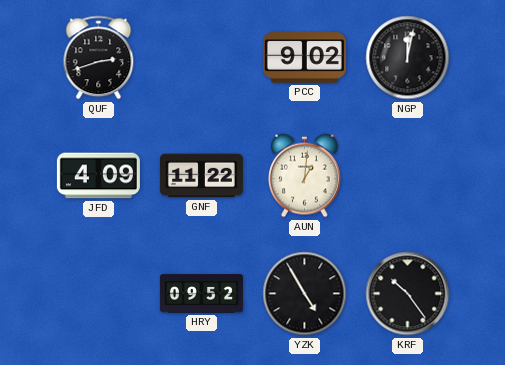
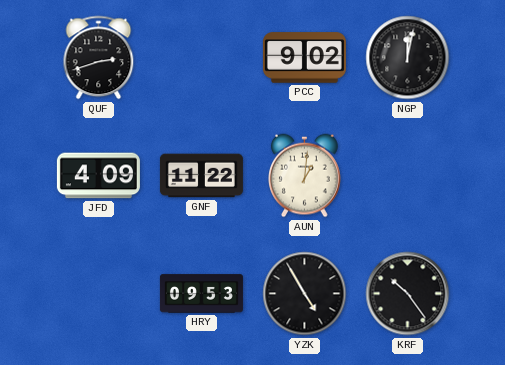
HRY: 09:52 -> 09:53
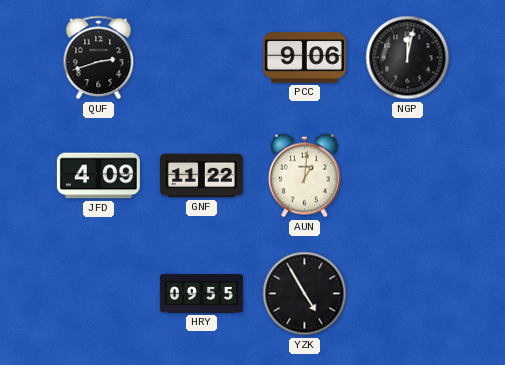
PCC: 9:02 -> 9:06
HRY: 09:53 -> 09:55
KRF: 10:24 -> none
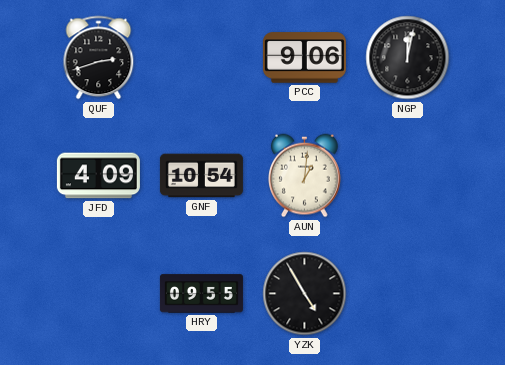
GNF: 11:22 -> 10:54
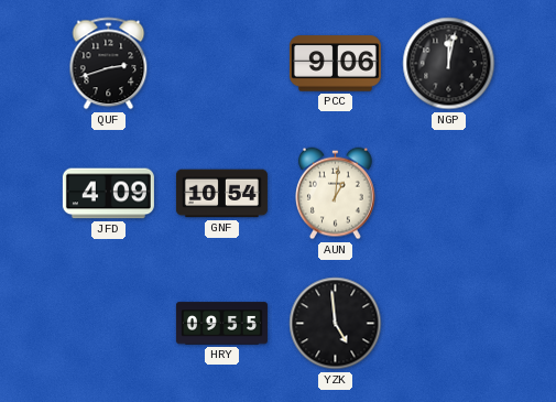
YZK: 4:55 -> 4:59
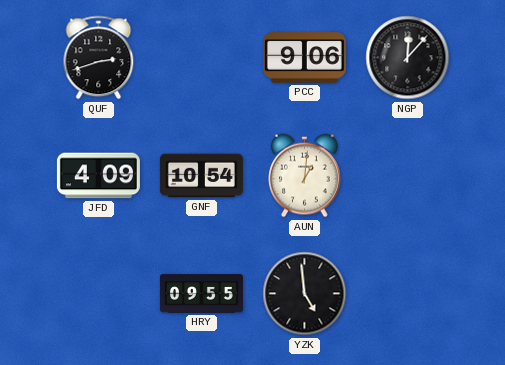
NGP: 12:02 -> 12:07
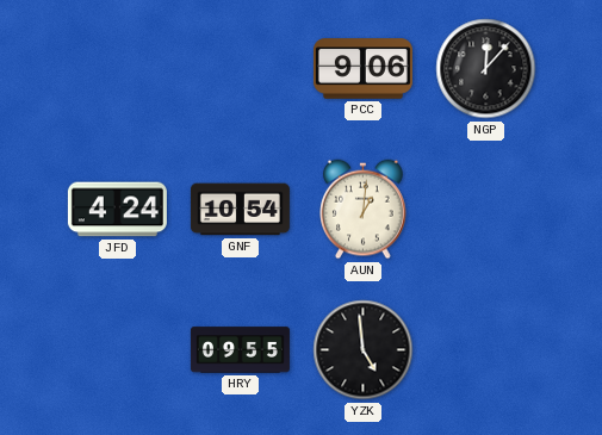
QUF: 2:42 -> none
JFD: 4:09 -> 4:24
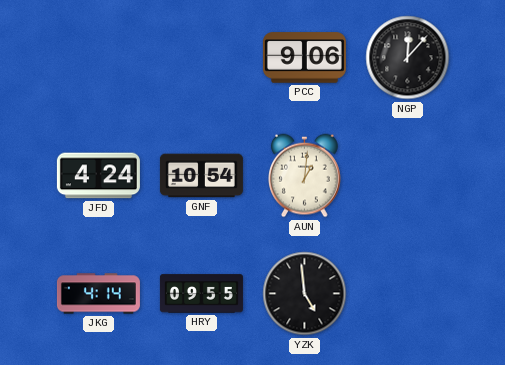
JKG: none -> 4:14
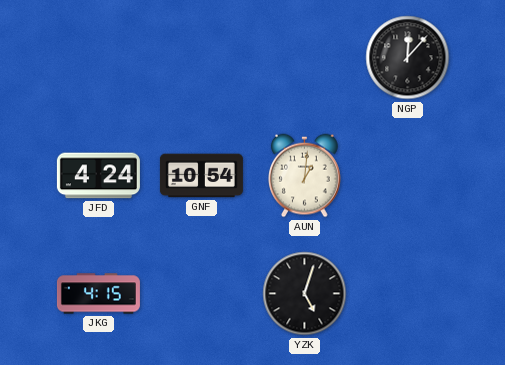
PCC: 9:06 -> none
JKG: 4:14 -> 4:15
HRY: 09:55 -> none
YZK: 4:59 -> 5:03
